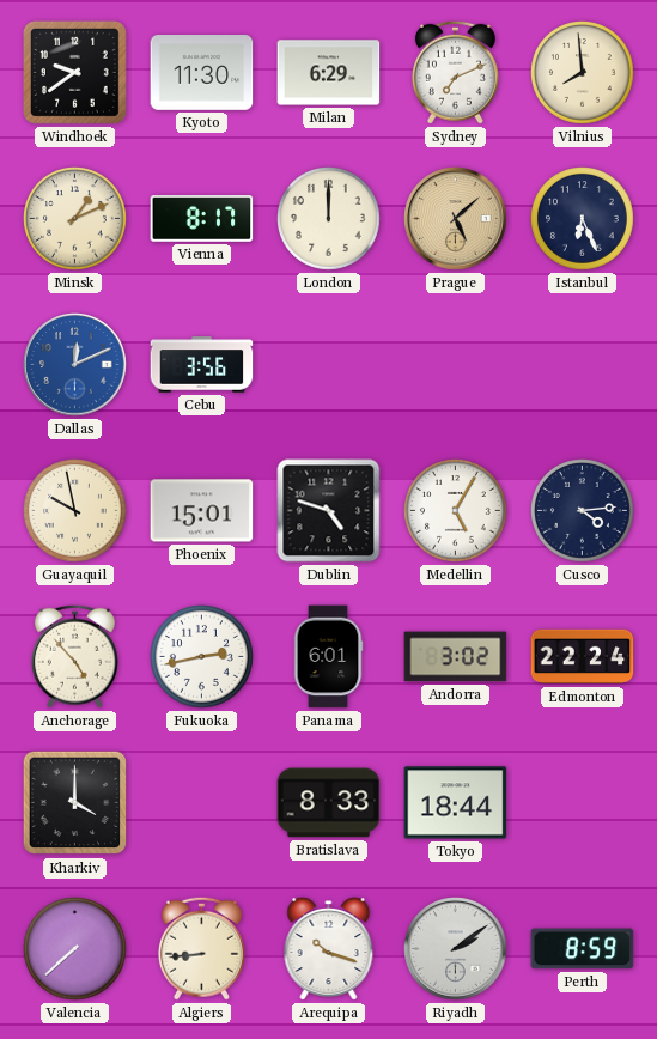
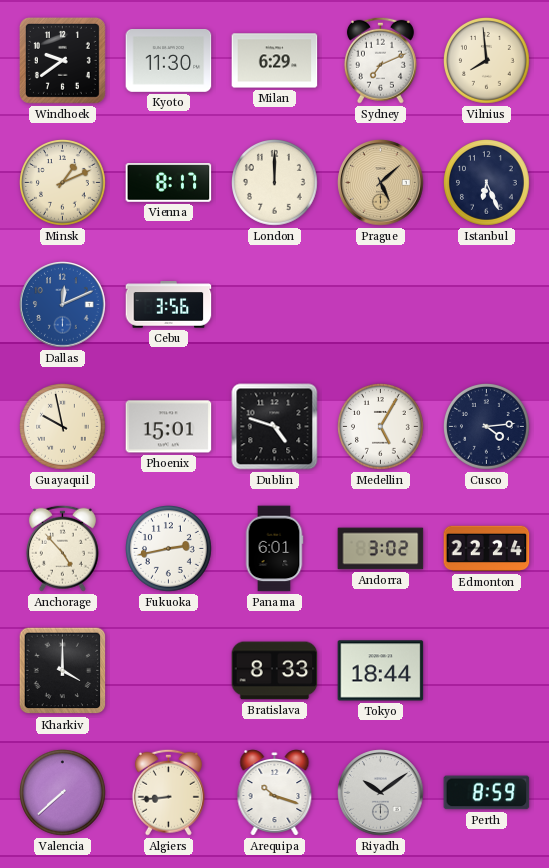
Riyadh: 2:09 -> 10:09
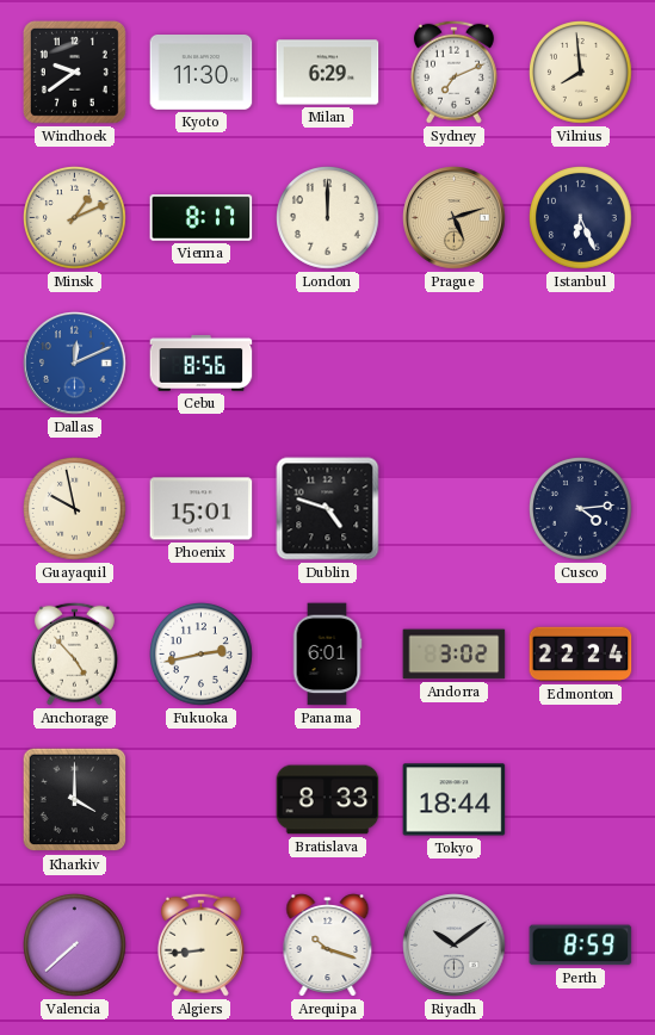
Prague: 5:08 -> 5:12
Cebu: 3:56 -> 8:56
Medellin: 5:05 -> none
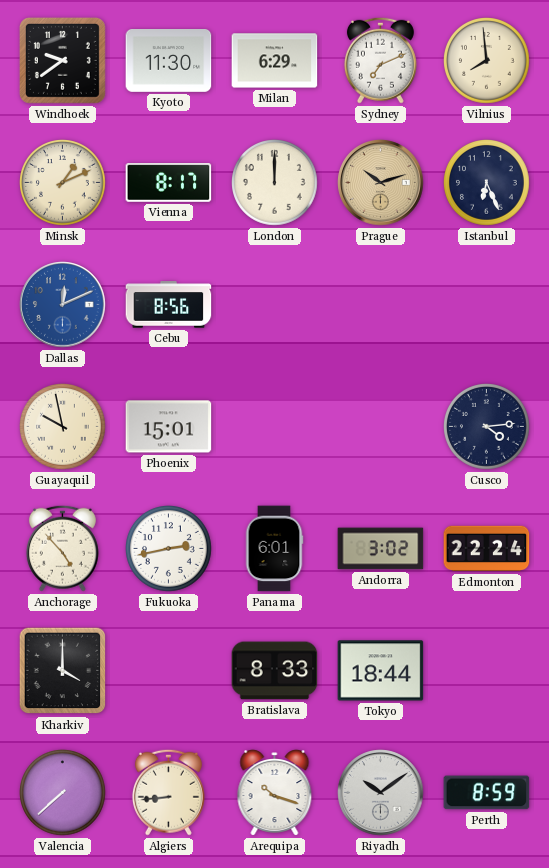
Prague: 5:12 -> 10:12
Dublin: 4:48 -> none
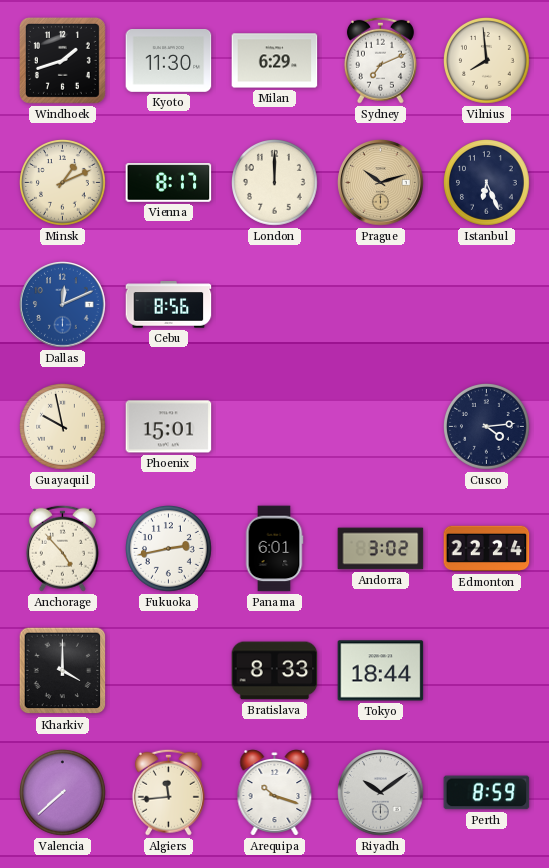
Windhoek: 9:39 -> 1:42
Algiers: 8:44 -> 11:44
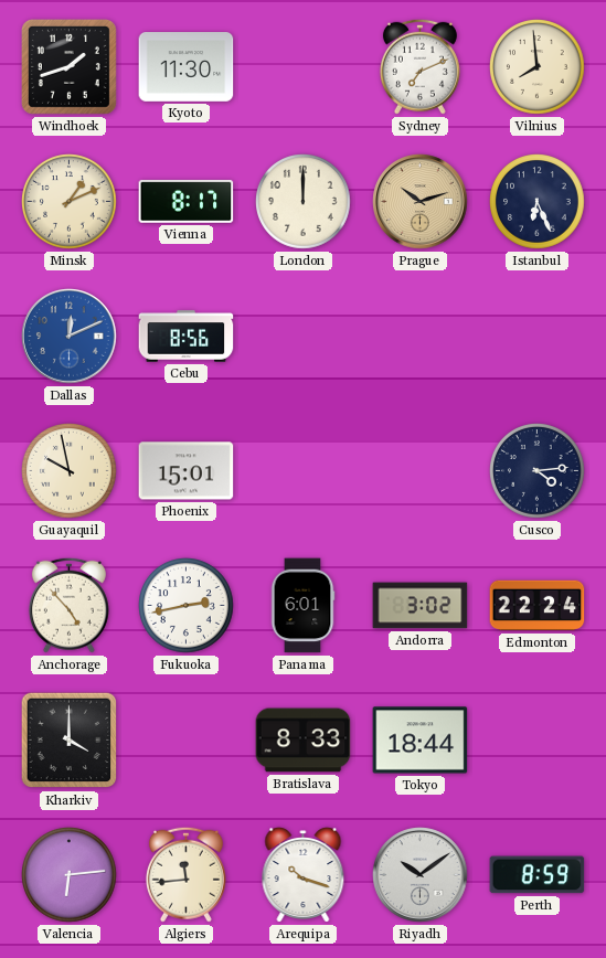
Milan: 6:29 -> none
Valencia: 7:38 -> 6:14
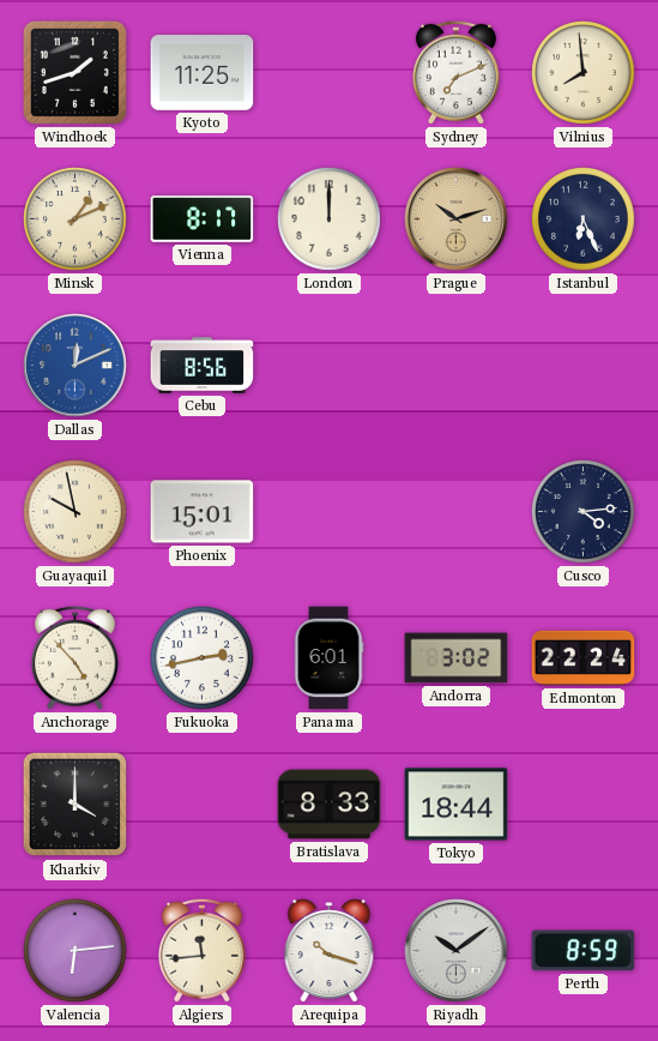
Kyoto: 11:30 -> 11:25
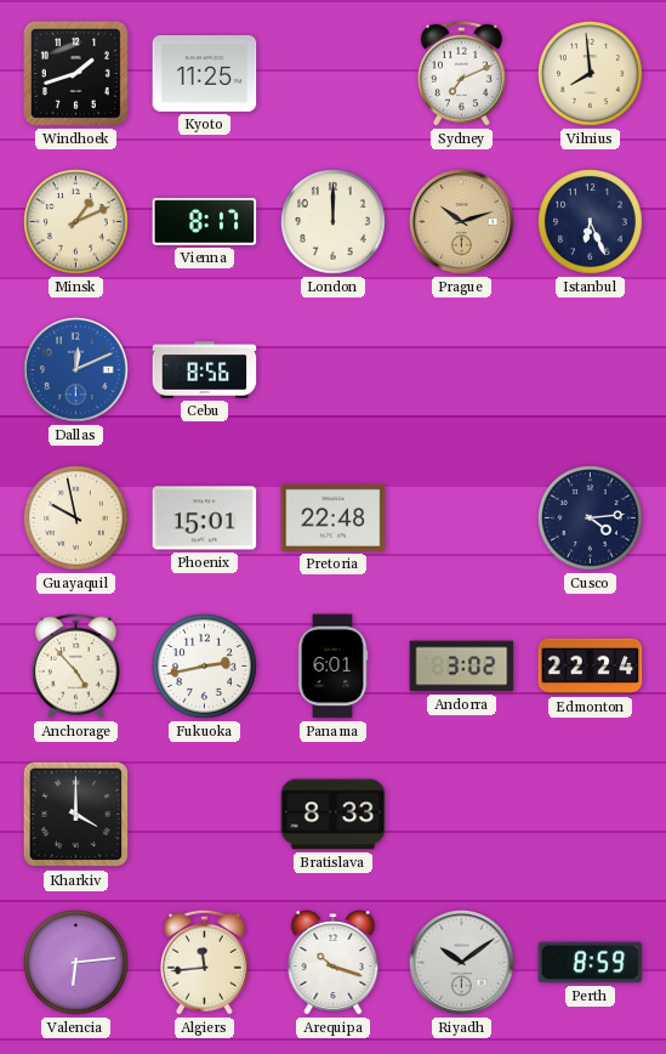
Pretoria: none -> 22:48
Tokyo: 18:44 -> none
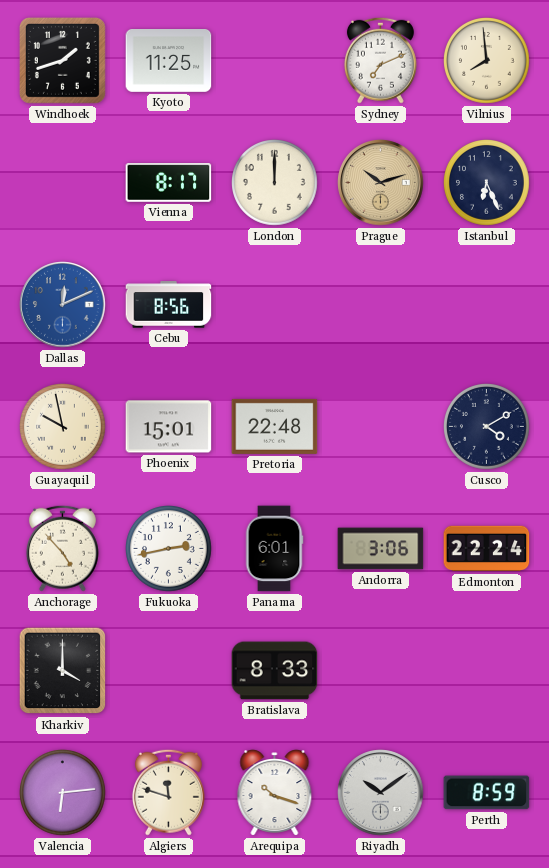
Minsk: 1:11 -> none
Cusco: 4:14 -> 4:10
Andorra: 3:02 -> 3:06
Algiers: 11:44 -> 11:48
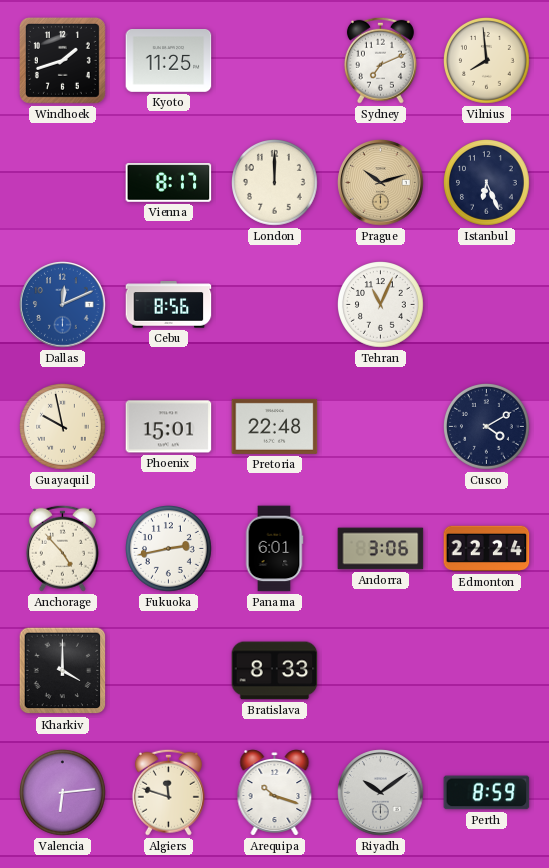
Tehran: none -> 11:04
